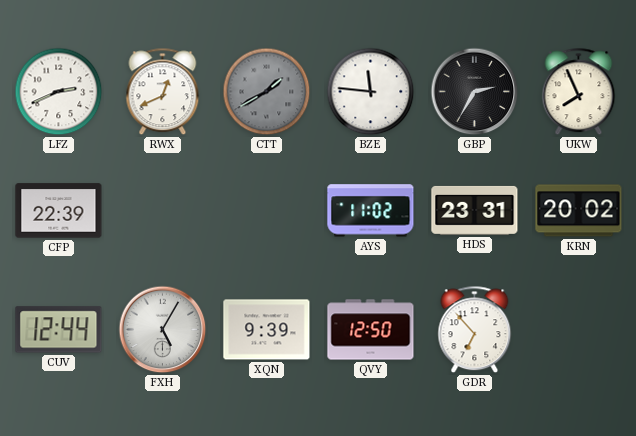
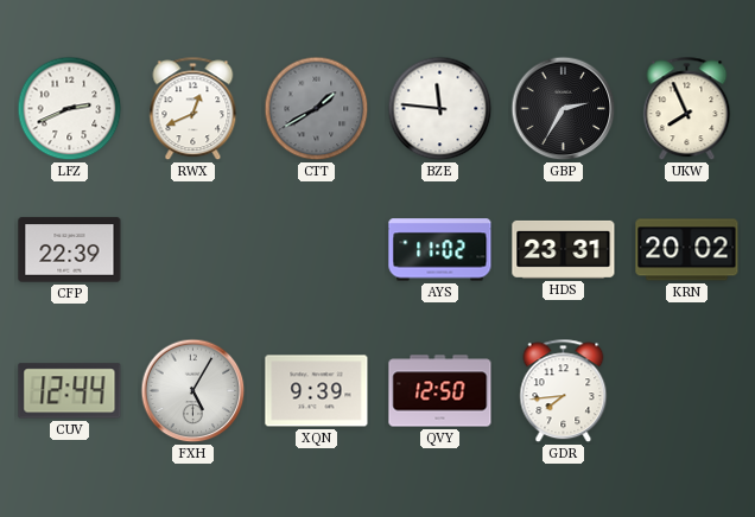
GDR: 6:53 -> 7:44
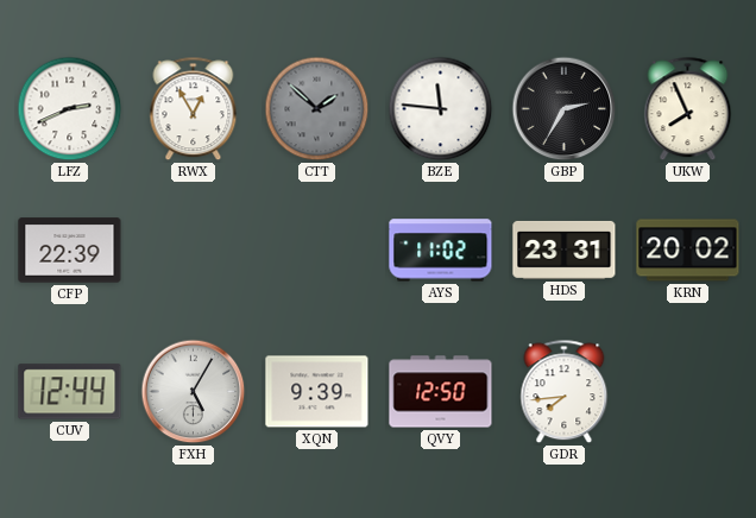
RWX: 12:41 -> 12:55
CTT: 1:40 -> 1:52
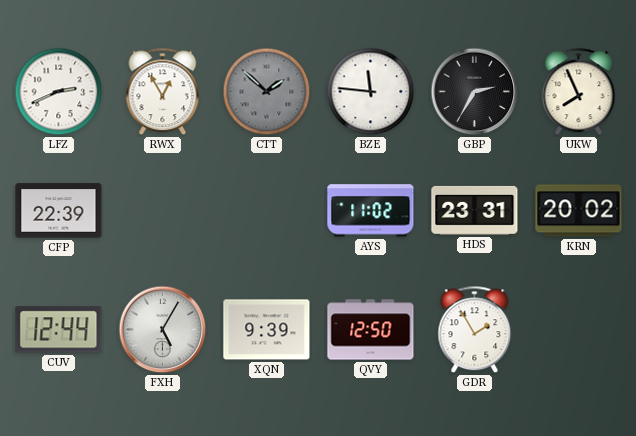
GDR: 7:44 -> 1:55
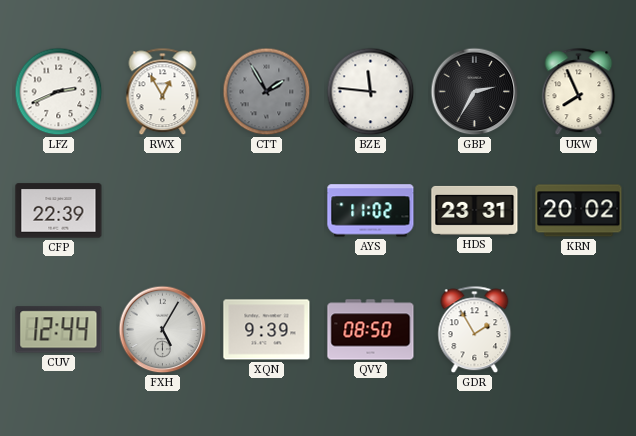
CTT: 1:52 -> 1:55
QVY: 12:50 -> 08:50
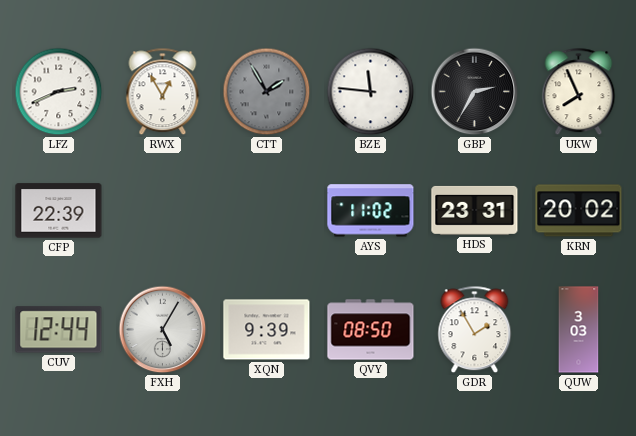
QUW: none -> 3:03
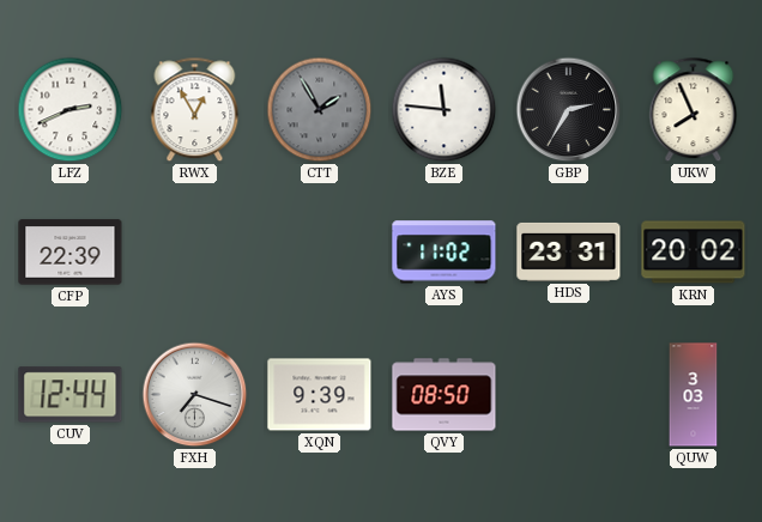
FXH: 5:05 -> 7:18
GDR: 1:55 -> none
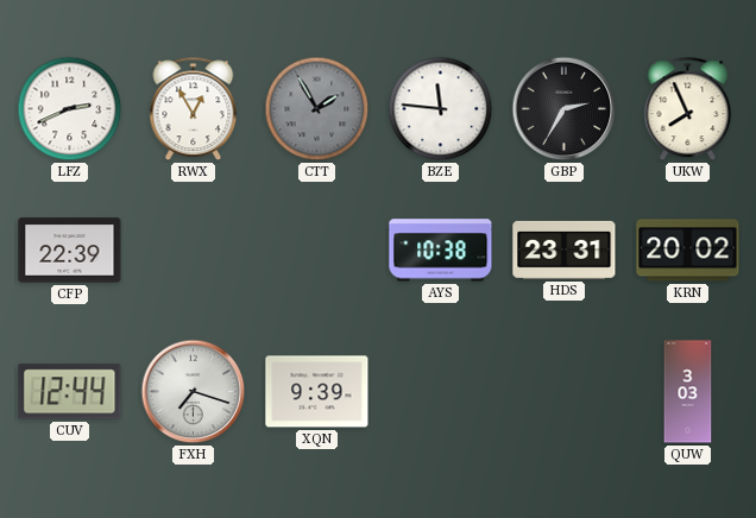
AYS: 11:02 -> 10:38
QVY: 08:50 -> none
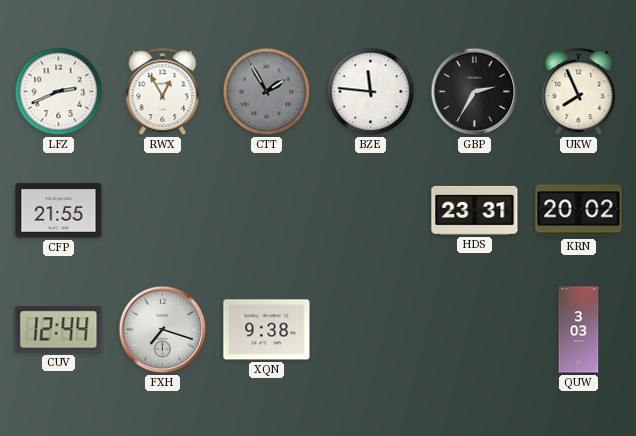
CFP: 22:39 -> 21:55
AYS: 10:38 -> none
XQN: 9:39 -> 9:38
